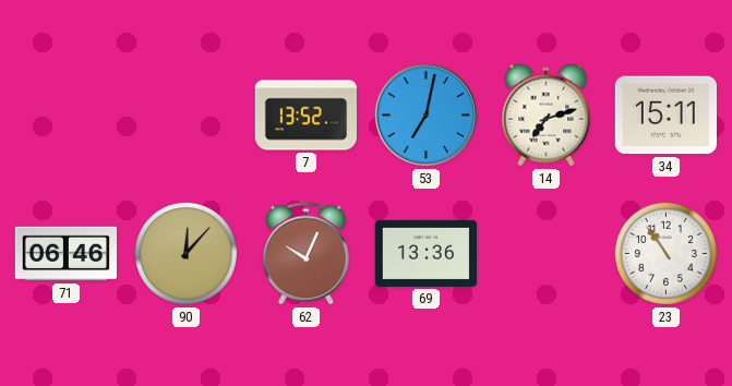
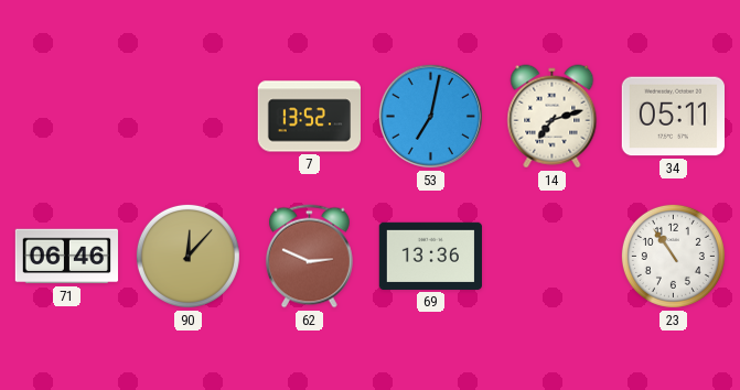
34: 15:11 -> 05:11
62: 10:04 -> 2:49
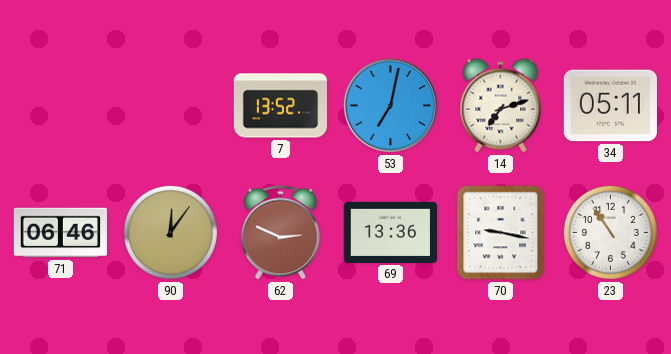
90: 12:07 -> 12:06
70: none -> 9:17
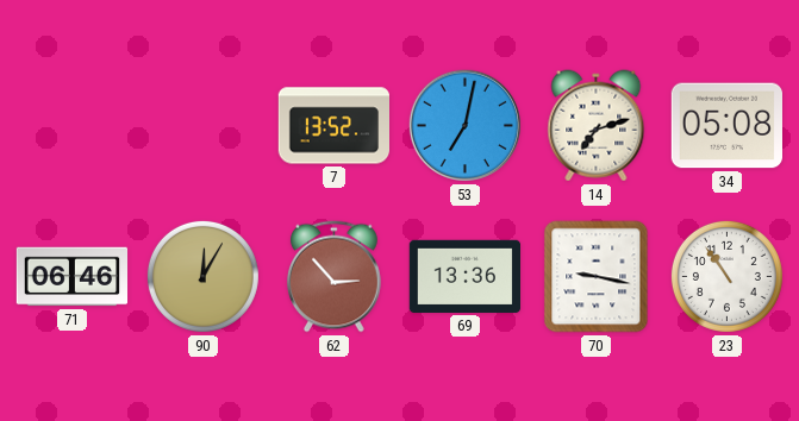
34: 05:11 -> 05:08
90: 12:06 -> 12:05
62: 2:49 -> 2:53
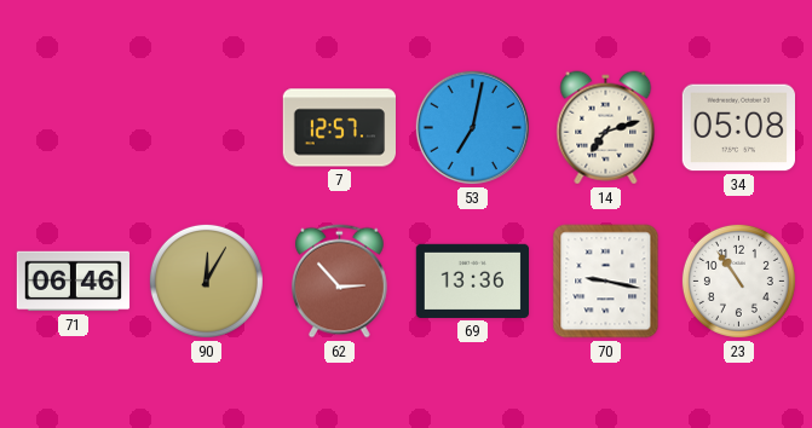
7: 13:52 -> 12:57
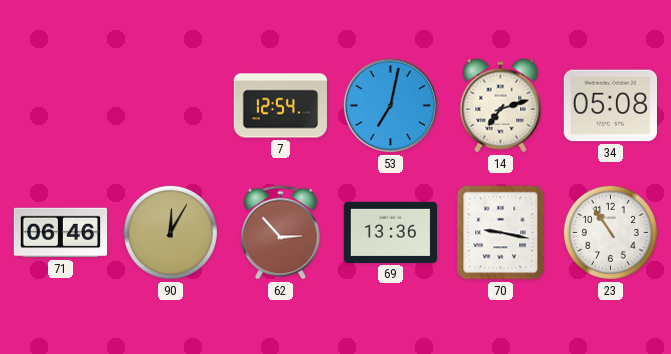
7: 12:57 -> 12:54
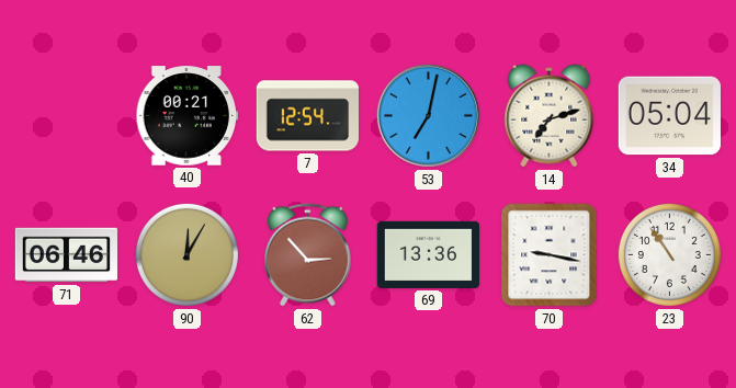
40: none -> 00:21
34: 05:08 -> 05:04
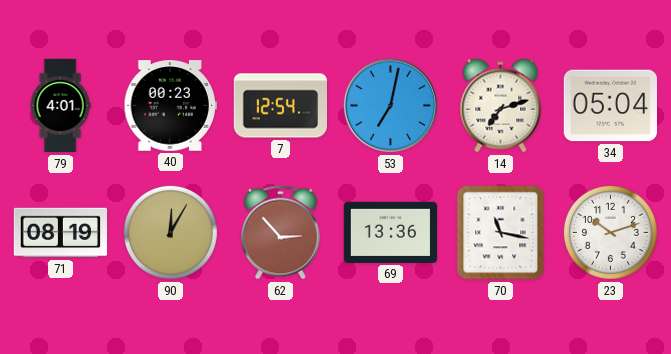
79: none -> 4:01
40: 00:21 -> 00:23
71: 06:46 -> 08:19
70: 9:17 -> 11:17
23: 10:54 -> 10:12
